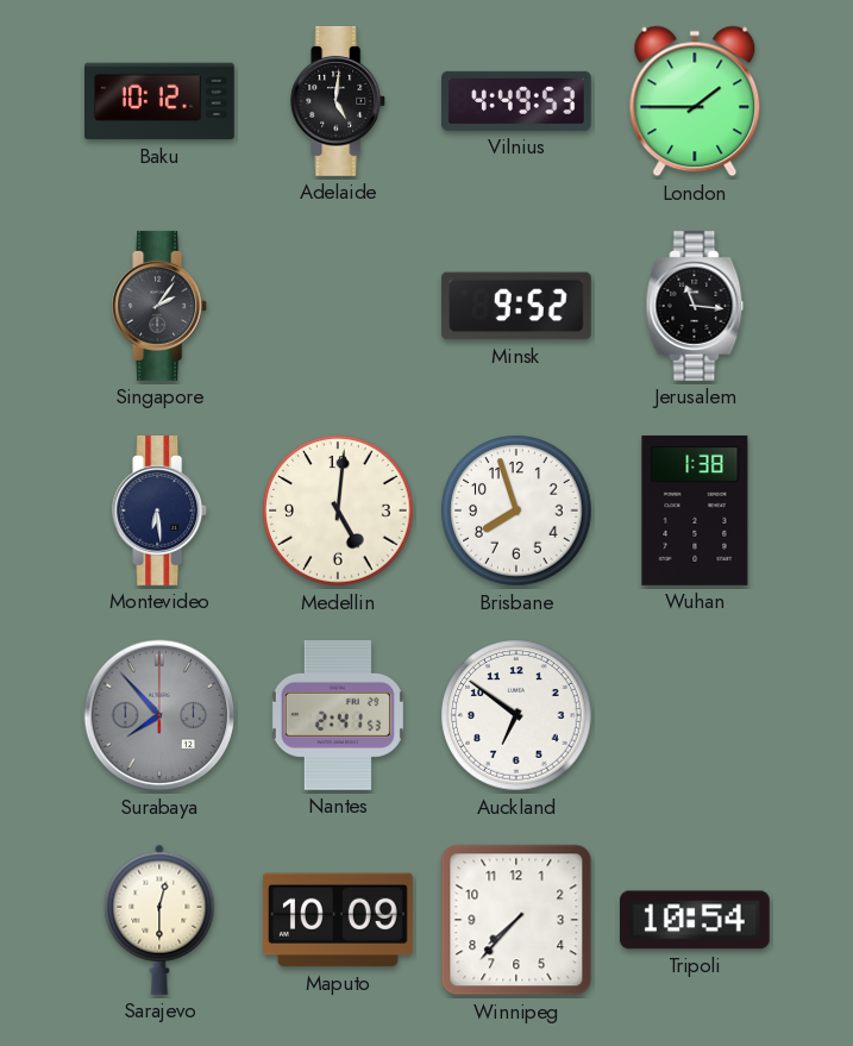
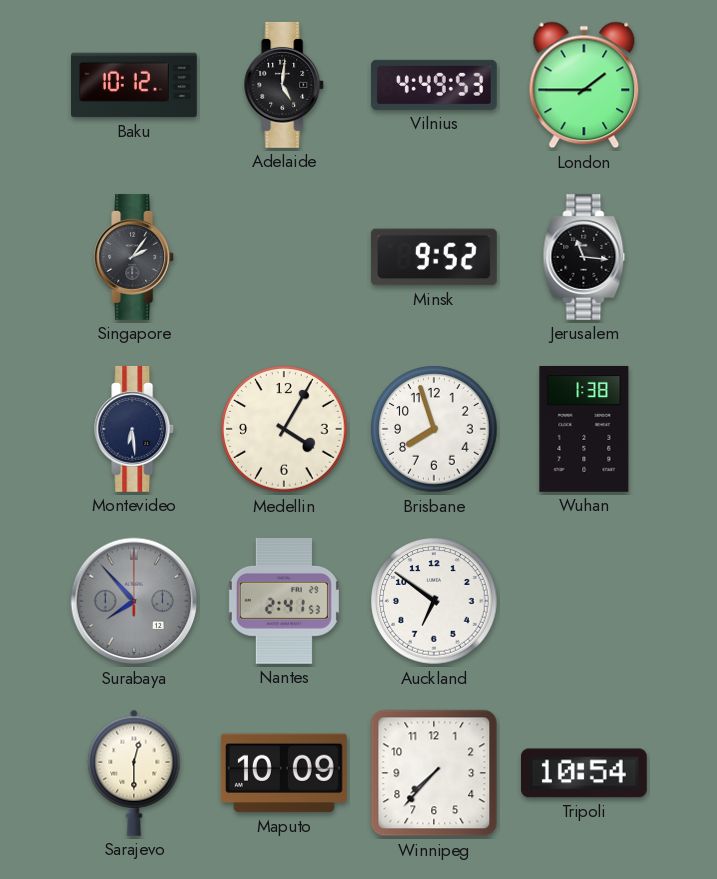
Medellin: 5:01 -> 4:05
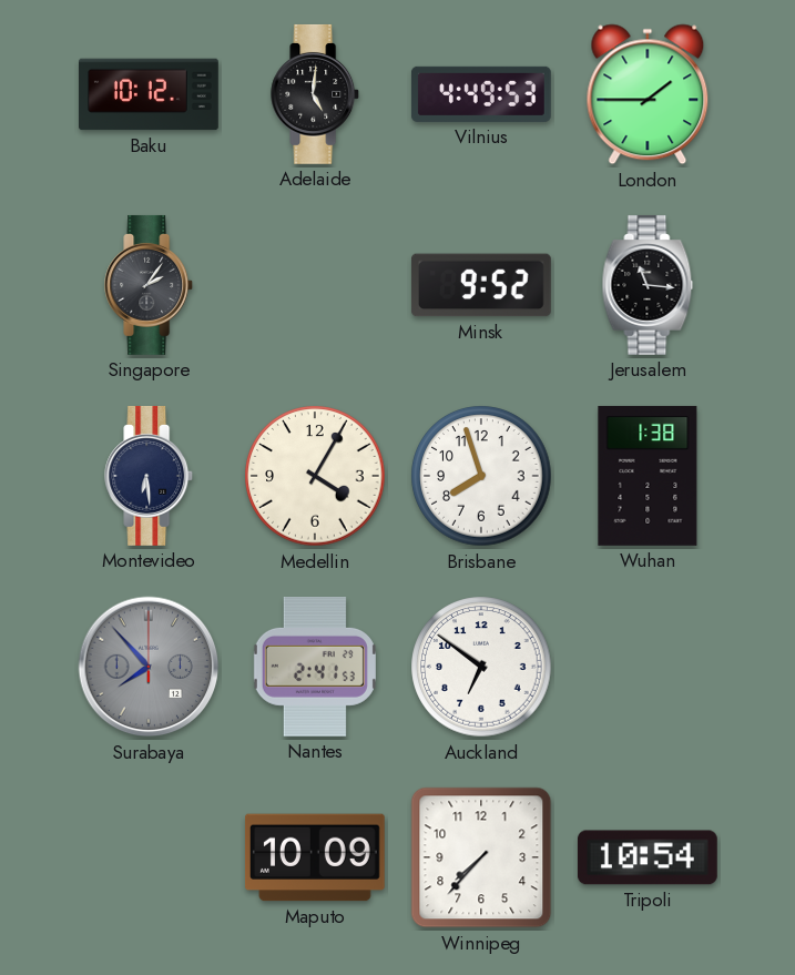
Sarajevo: 12:30 -> none
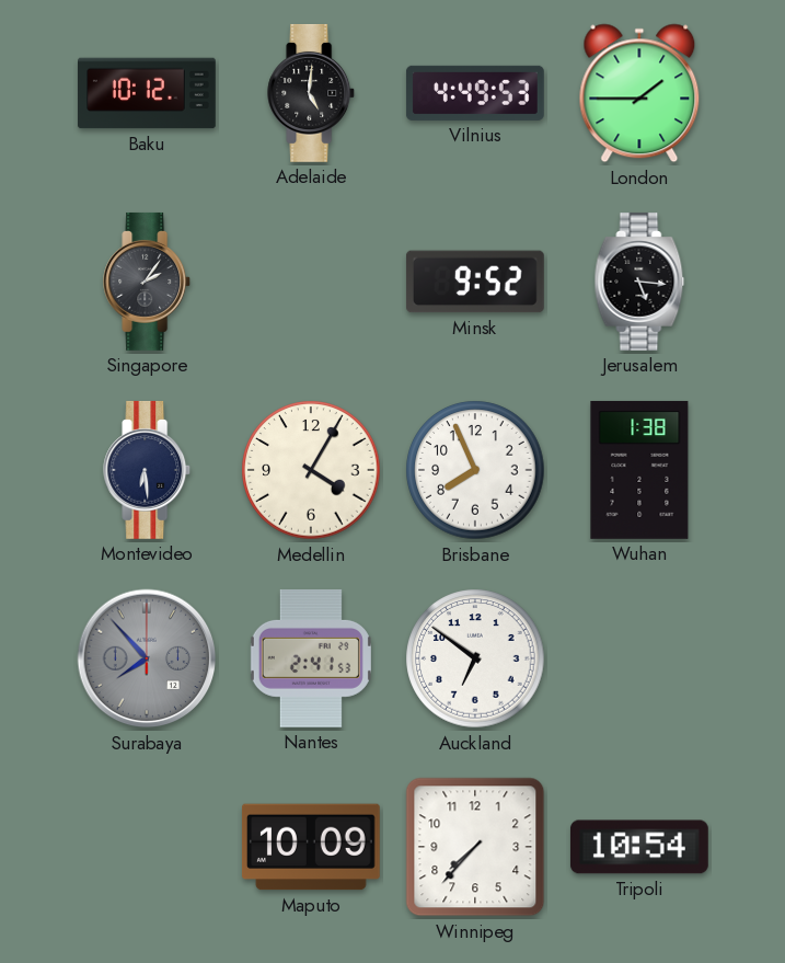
Jerusalem: 11:16 -> 5:16
Brisbane: 7:57 -> 7:56
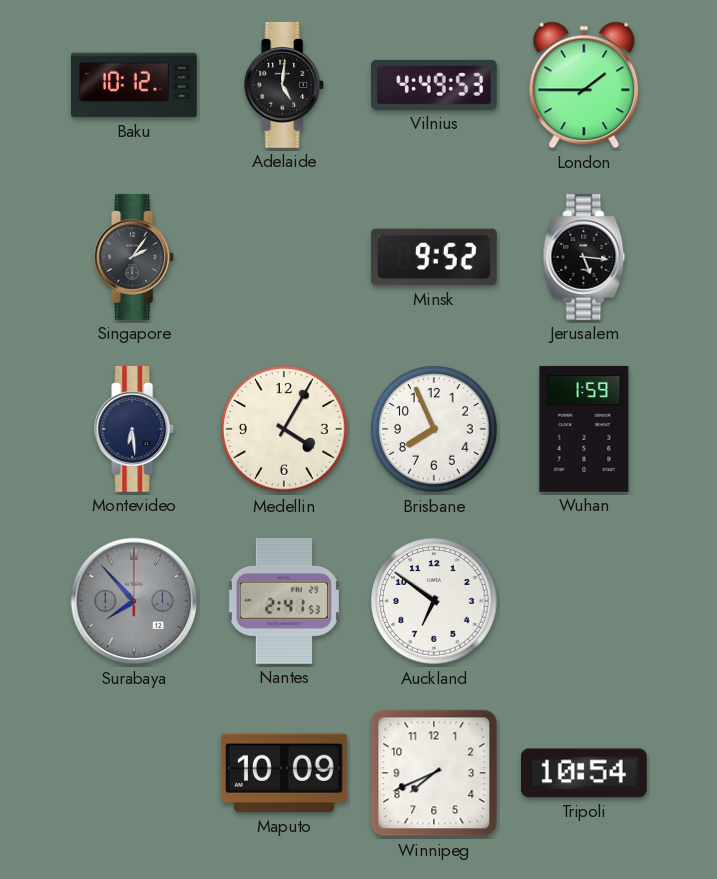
Wuhan: 1:38 -> 1:59
Winnipeg: 7:37 -> 7:41
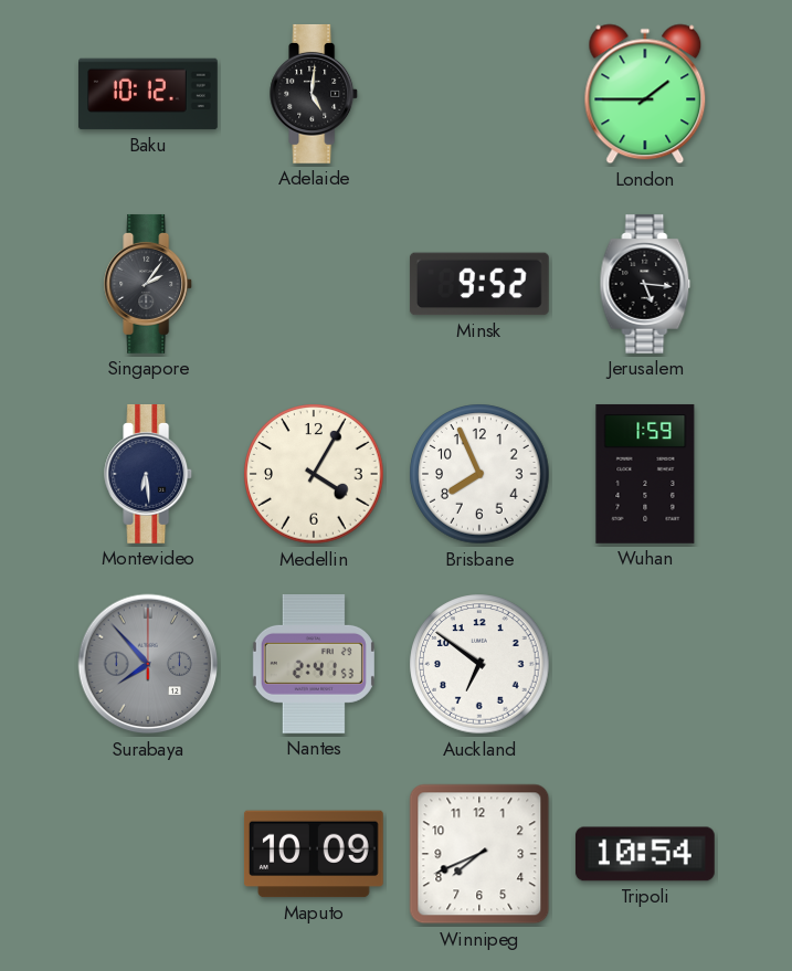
Vilnius: 4:49 -> none
